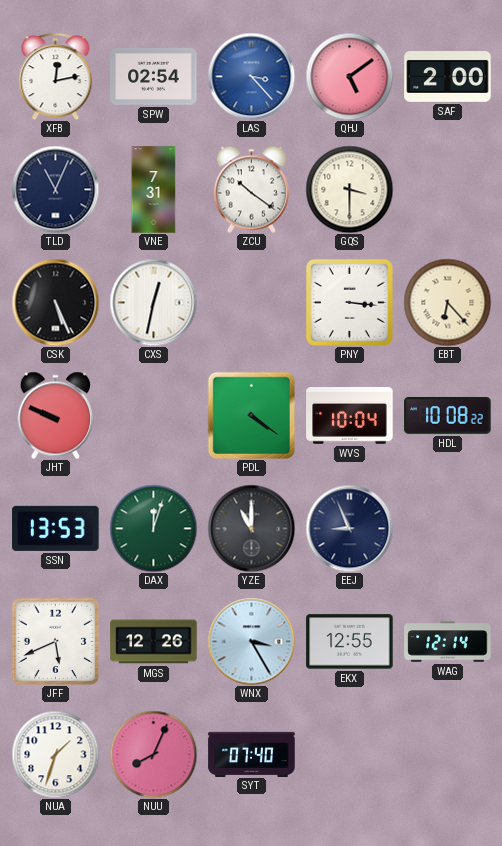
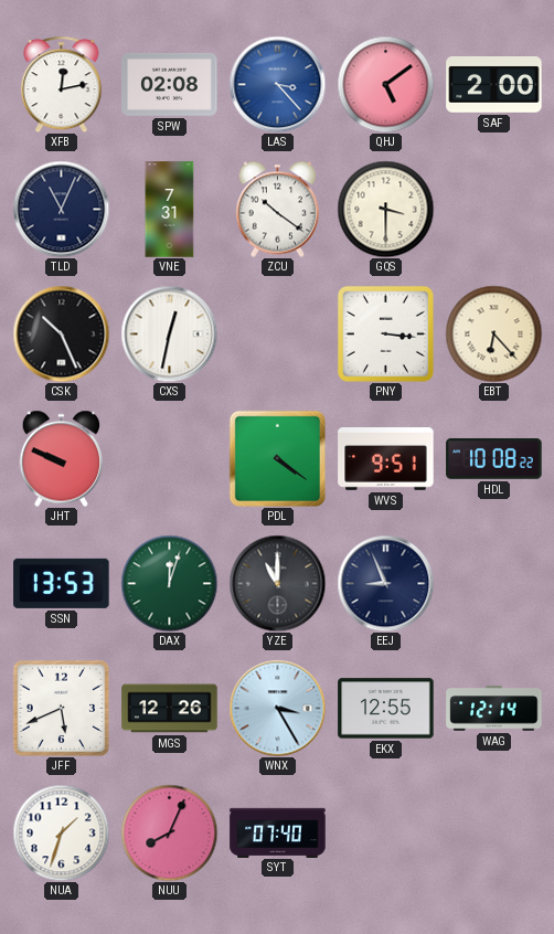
SPW: 02:54 -> 02:08
CSK: 5:26 -> 10:26
WVS: 10:04 -> 9:51
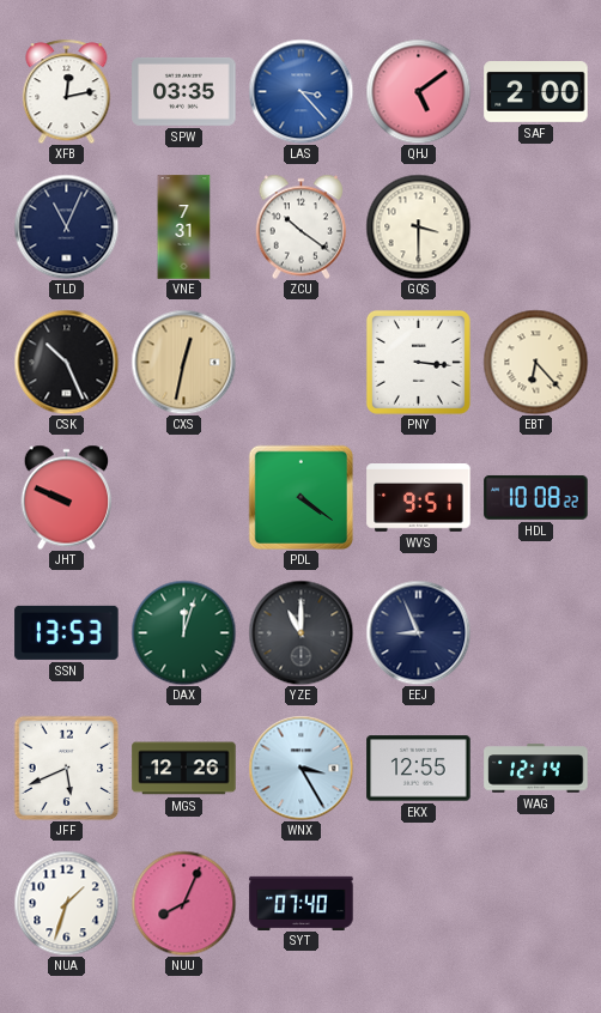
SPW: 02:08 -> 03:35
CXS dial: white -> champagne
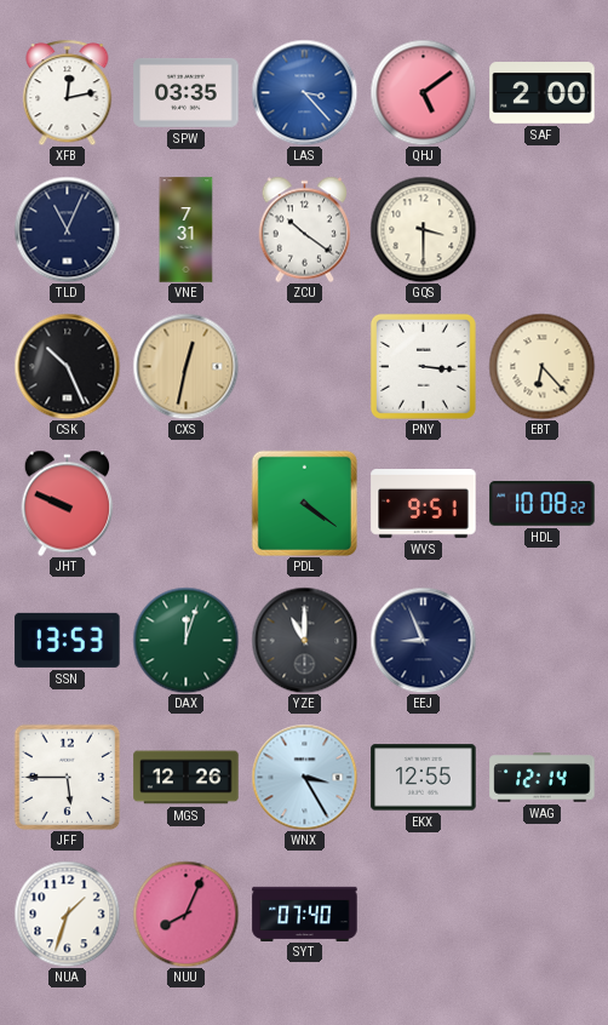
JFF: 5:41 -> 5:45
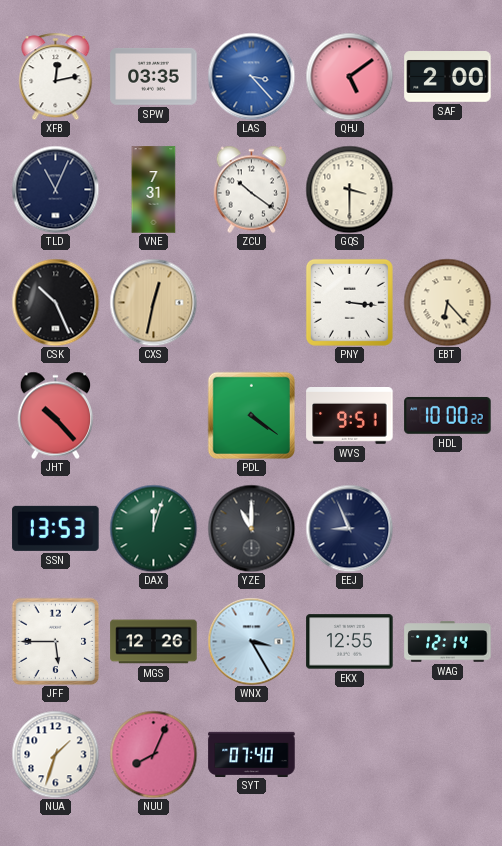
JHT: 9:49 -> 10:23
HDL: 10:08 -> 10:00
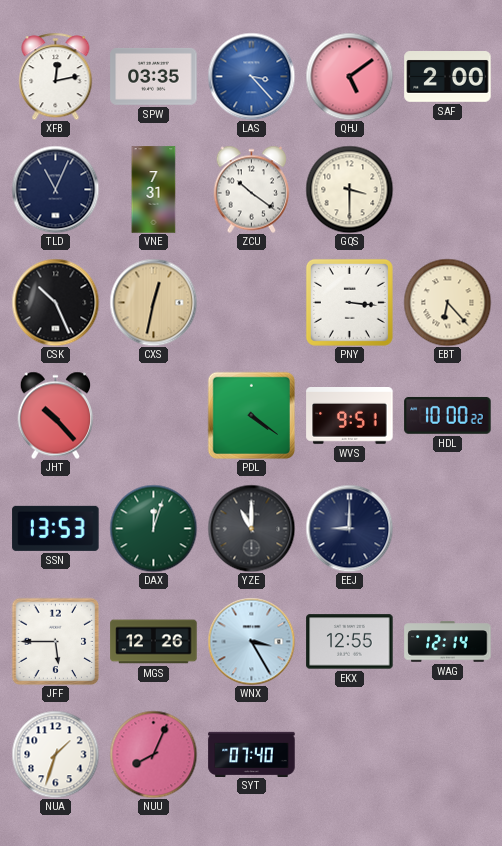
EEJ: 8:56 -> 9:00
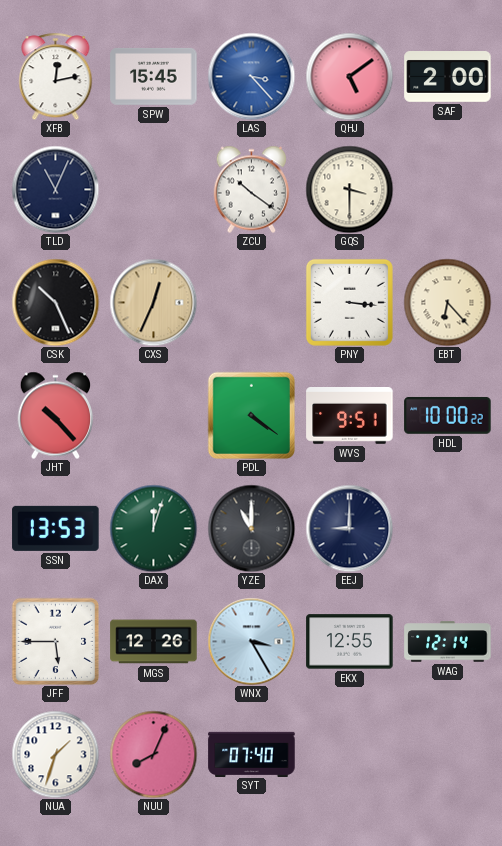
SPW: 03:35 -> 15:45
VNE: 7:31 -> none
CXS: 12:32 -> 12:34
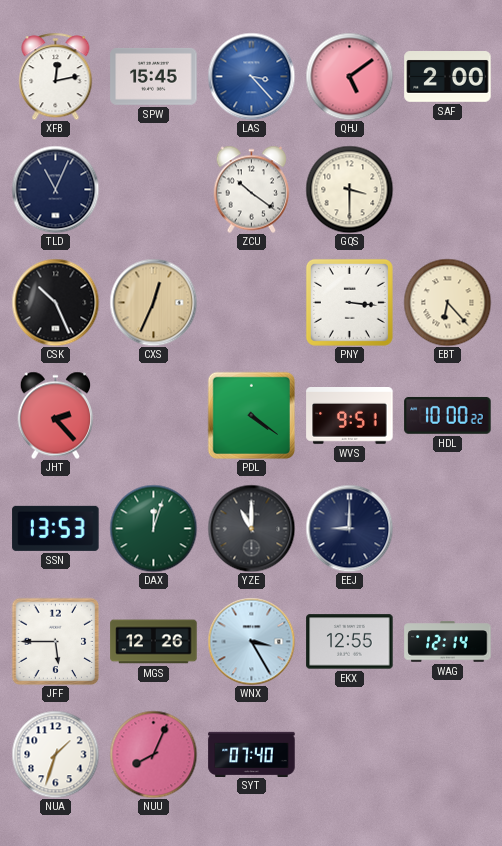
JHT: 10:23 -> 2:23
